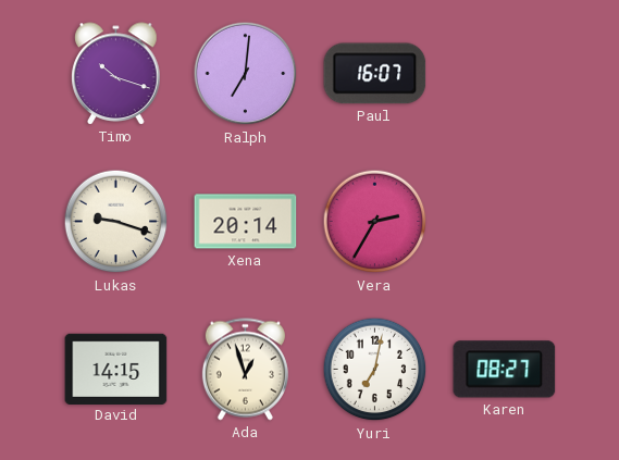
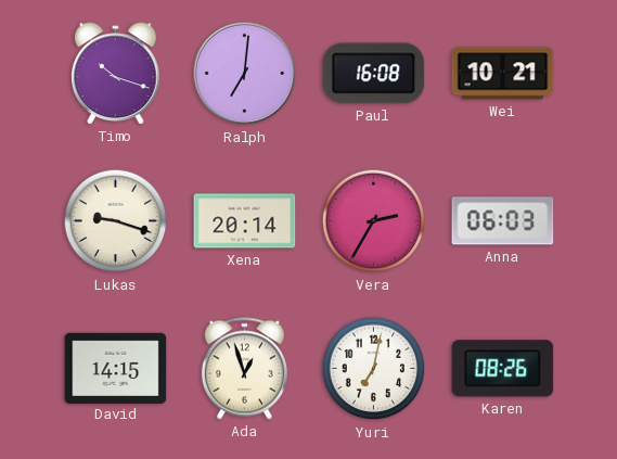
Paul: 16:07 -> 16:08
Wei: none -> 10:21
Anna: none -> 06:03
Karen: 08:27 -> 08:26
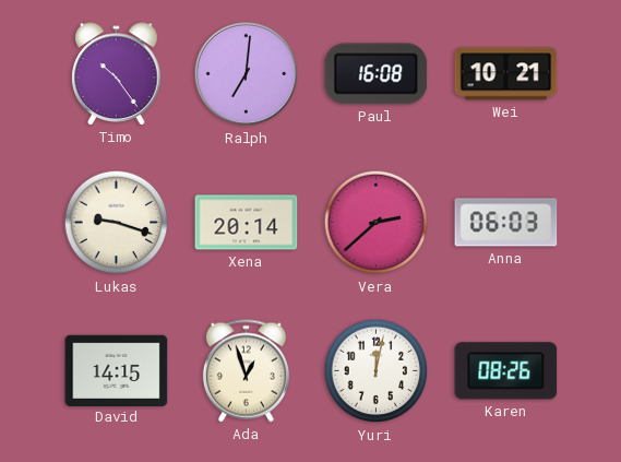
Timo: 10:18 -> 10:24
Vera: 2:35 -> 2:38
Yuri: 7:02 -> 12:02
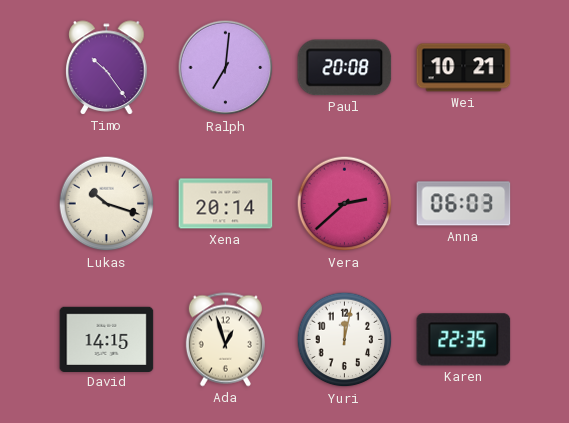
Paul: 16:08 -> 20:08
Lukas: 9:18 -> 10:18
Karen: 08:26 -> 22:35
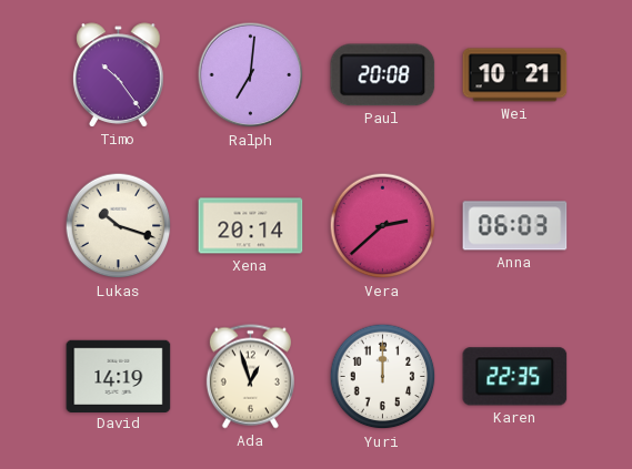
David: 14:15 -> 14:19
Yuri: 12:02 -> 12:00
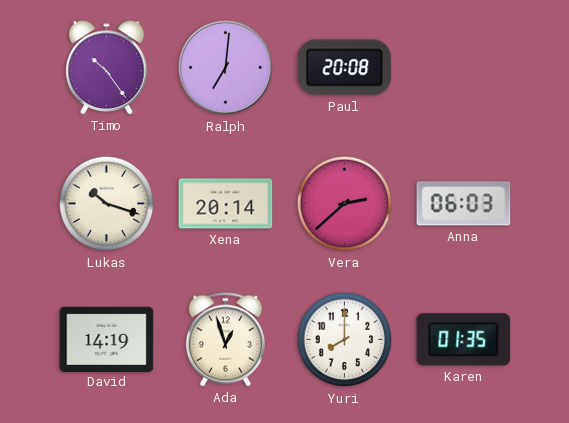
Wei: 10:21 -> none
Yuri: 12:00 -> 8:00
Karen: 22:35 -> 01:35
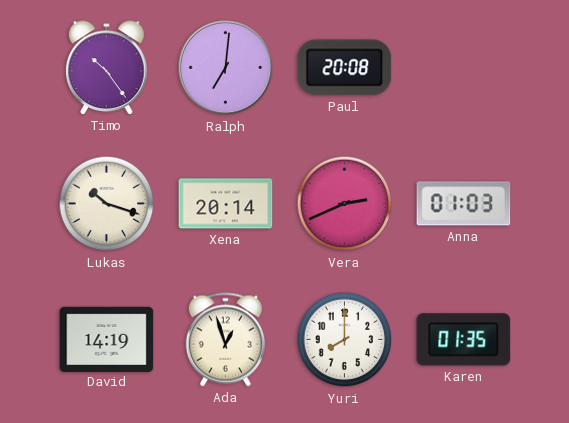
Vera: 2:38 -> 2:41
Anna: 06:03 -> 01:03
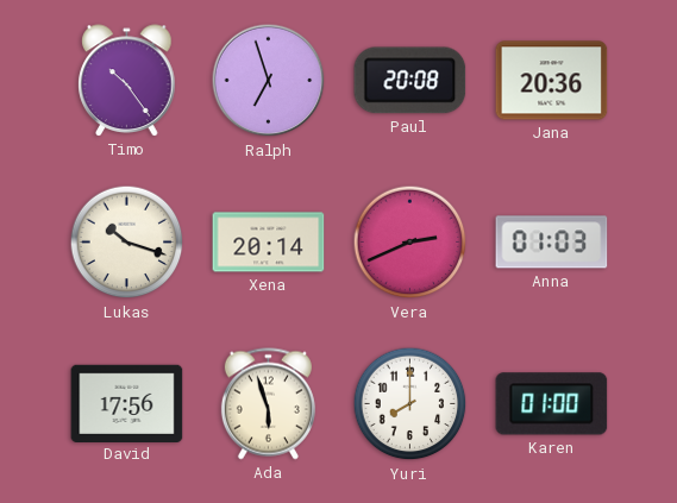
Ralph: 7:01 -> 6:57
Jana: none -> 20:36
David: 14:19 -> 17:56
Ada: 12:57 -> 5:57
Karen: 01:35 -> 01:00
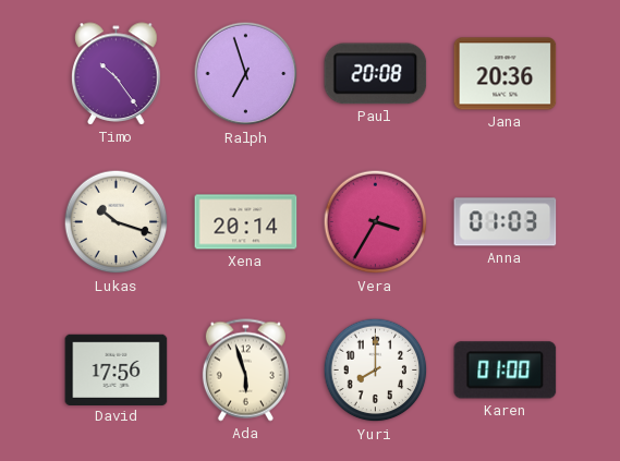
Vera: 2:41 -> 3:35
